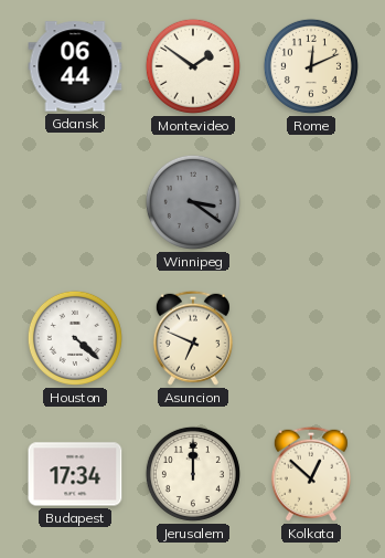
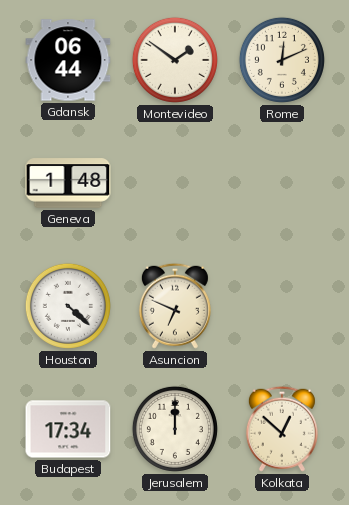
Geneva: none -> 1:48
Winnipeg: 3:21 -> none
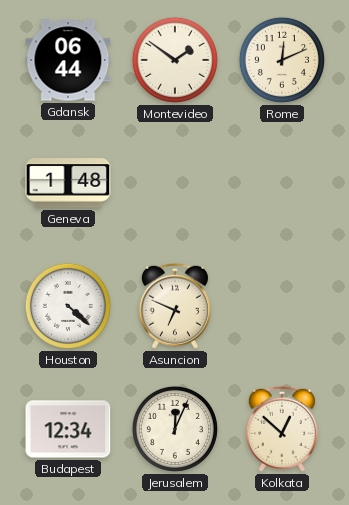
Budapest: 17:34 -> 12:34
Jerusalem: 12:00 -> 12:04
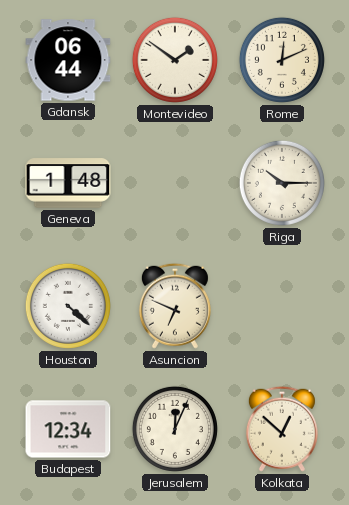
Riga: none -> 10:15
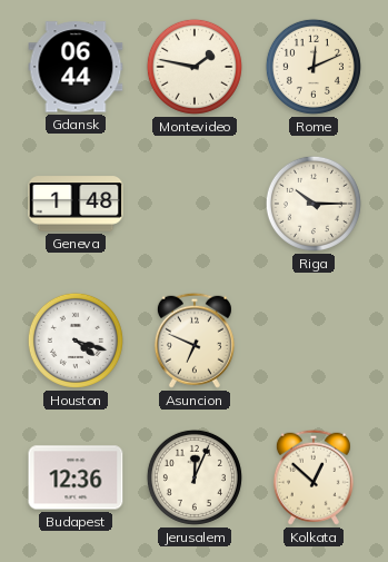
Montevideo: 1:51 -> 1:47
Houston: 4:22 -> 4:18
Budapest: 12:34 -> 12:36
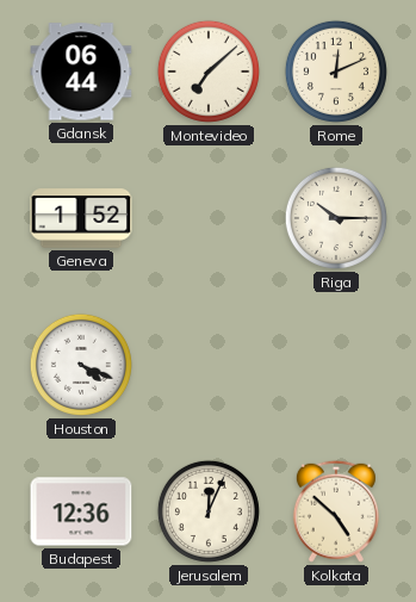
Montevideo: 1:47 -> 7:08
Geneva: 1:48 -> 1:52
Houston: 4:18 -> 4:19
Asuncion: 6:49 -> none
Kolkata: 12:52 -> 4:52
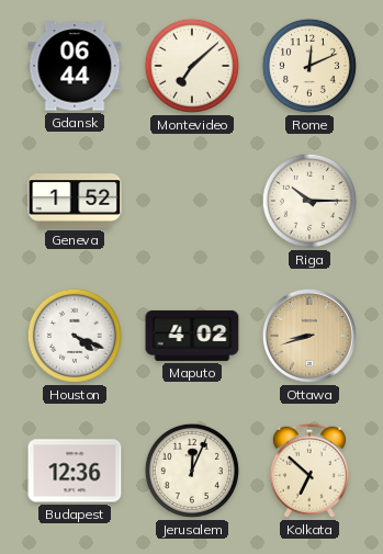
Maputo: none -> 4:02
Ottawa: none -> 8:42
Kolkata: 4:52 -> 6:52
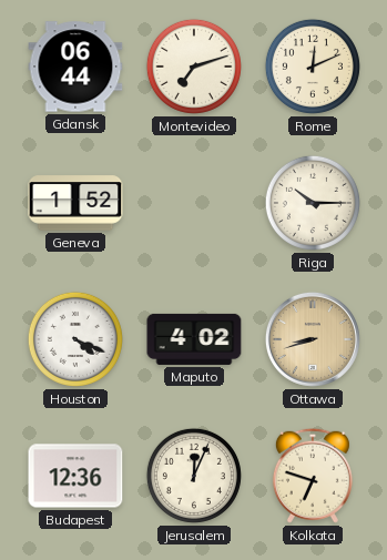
Montevideo: 7:08 -> 7:12
Kolkata: 6:52 -> 6:48
